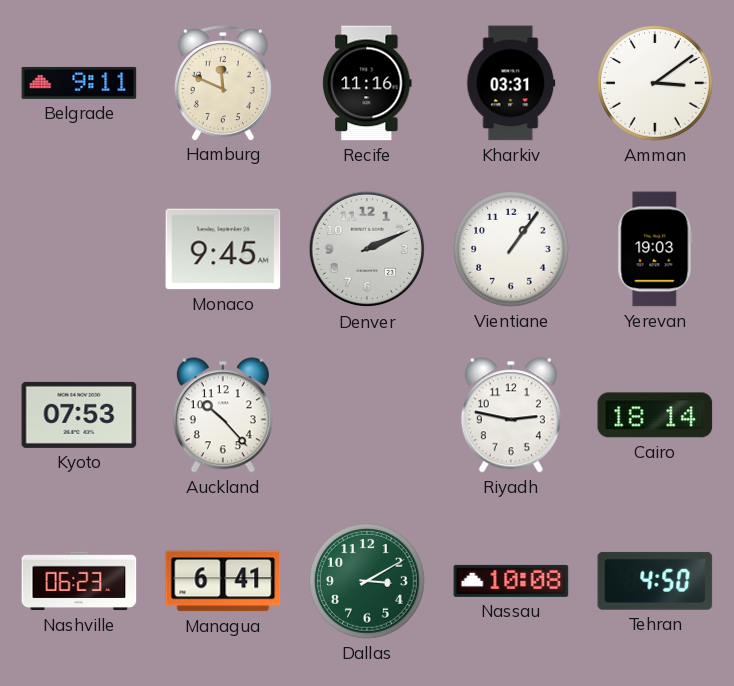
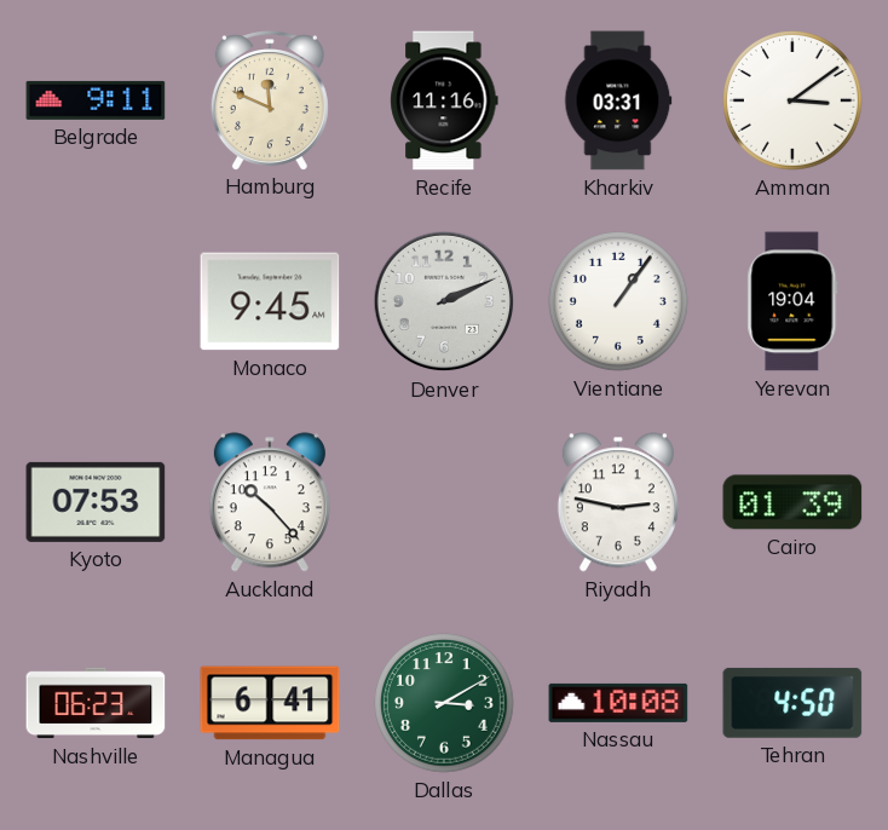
Yerevan: 19:03 -> 19:04
Cairo: 18:14 -> 01:39
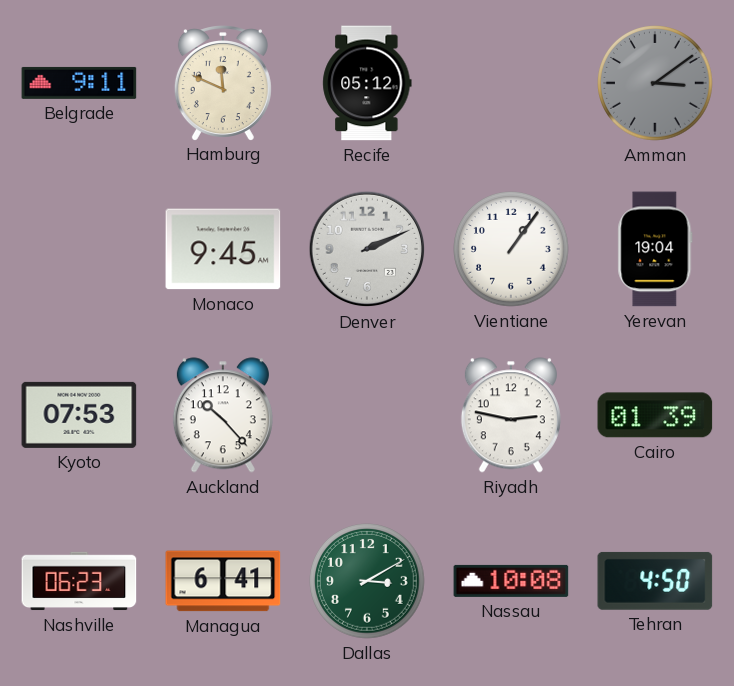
Recife: 11:16 -> 05:12
Kharkiv: 03:31 -> none
Amman dial: white -> grey
